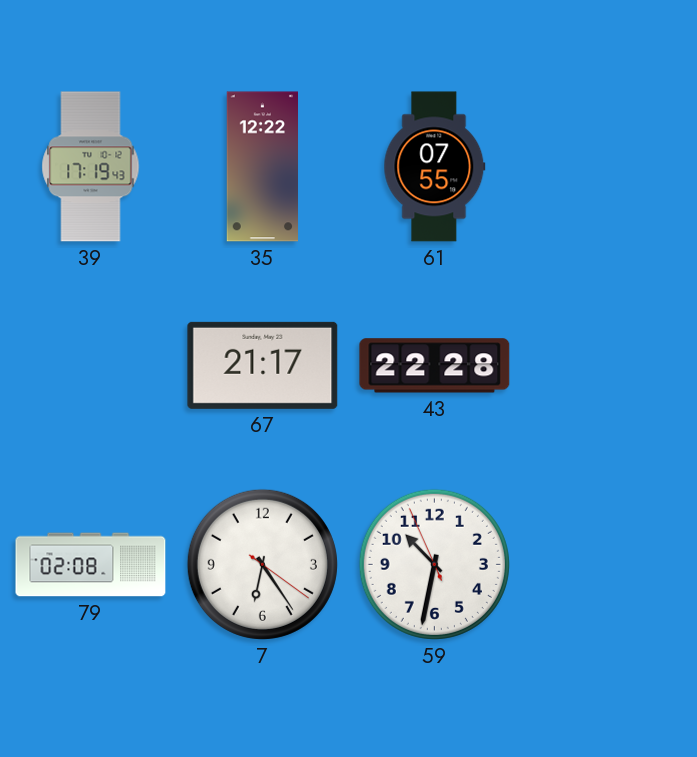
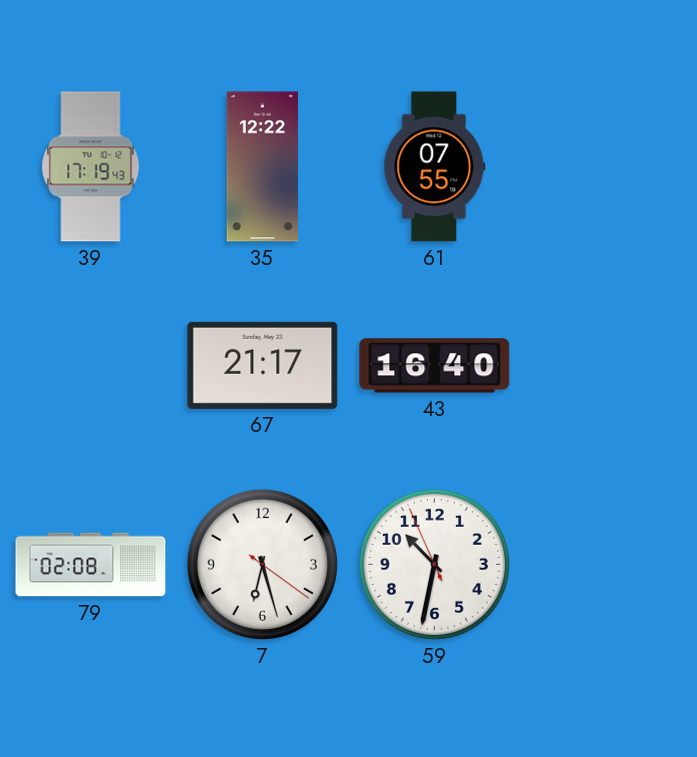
43: 22:28 -> 16:40
7: 6:24 -> 6:27
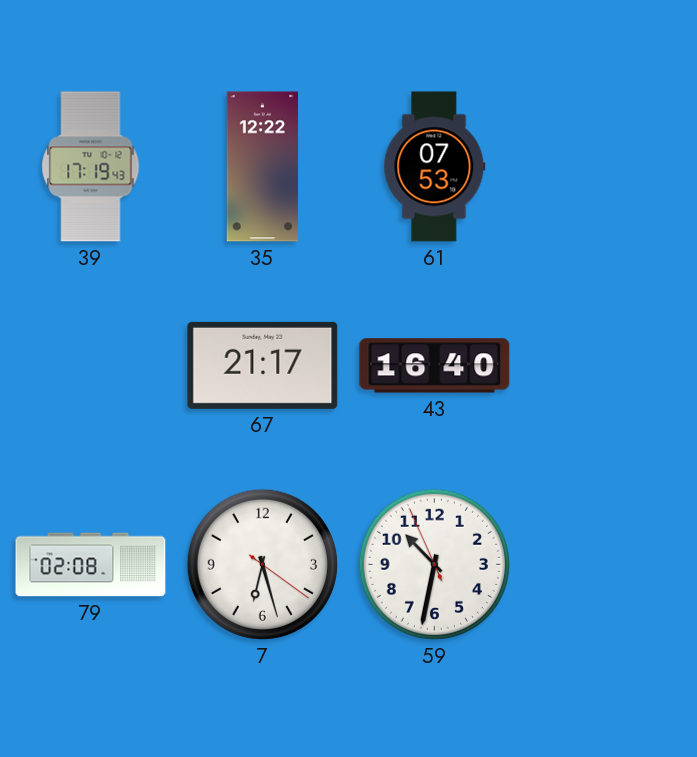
61: 07:55 -> 07:53
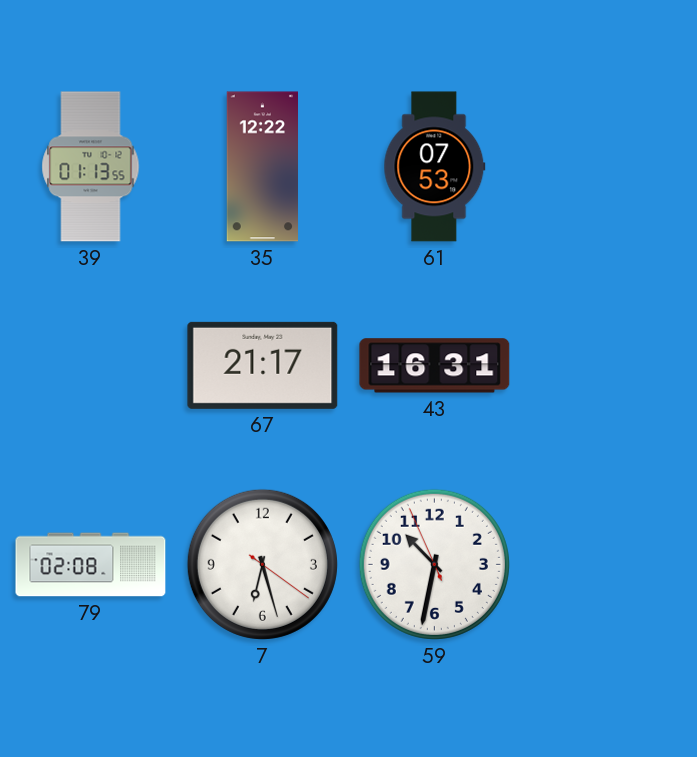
39: 17:19 -> 01:13
43: 16:40 -> 16:31
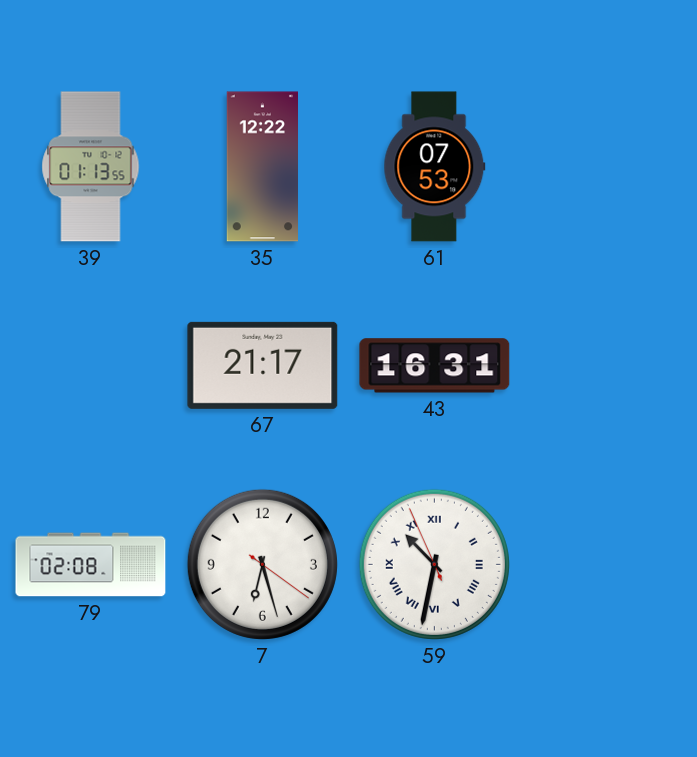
59 numerals: Arabic -> Roman
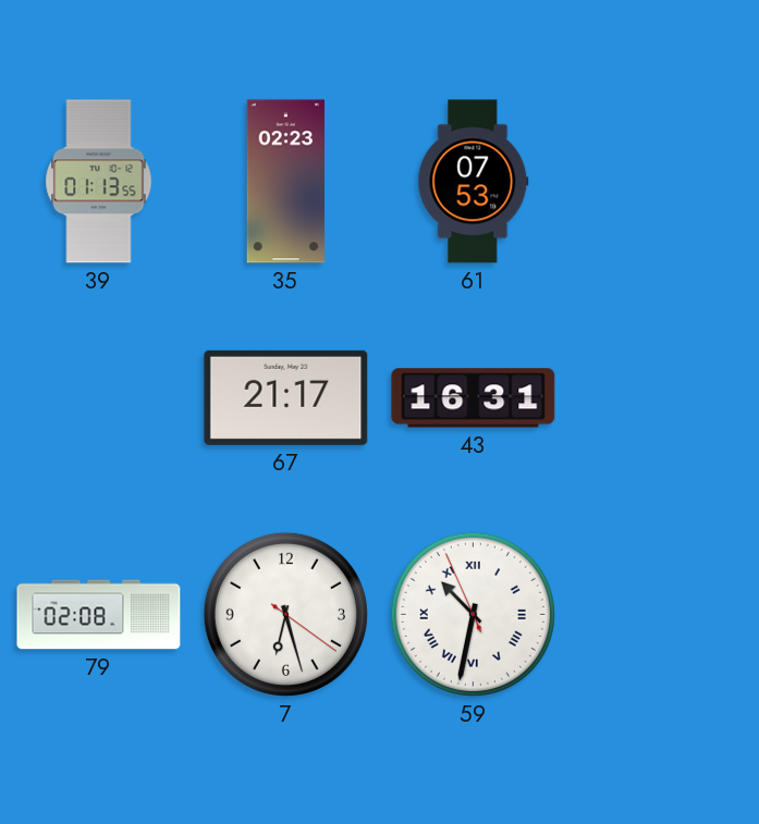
35: 12:22 -> 02:23
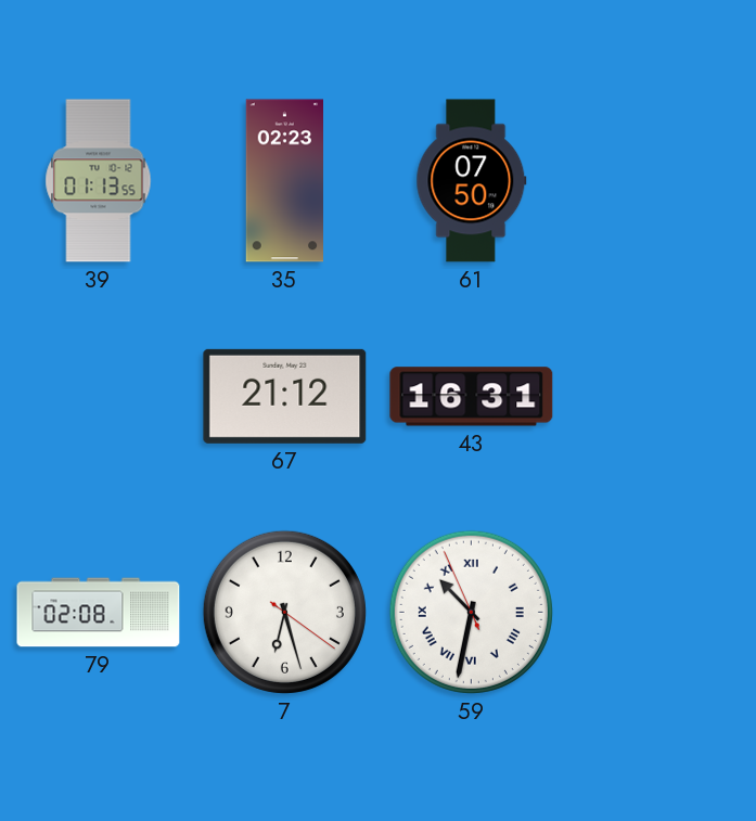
61: 07:53 -> 07:50
67: 21:17 -> 21:12
